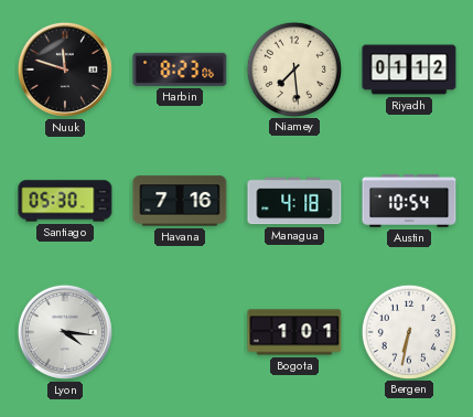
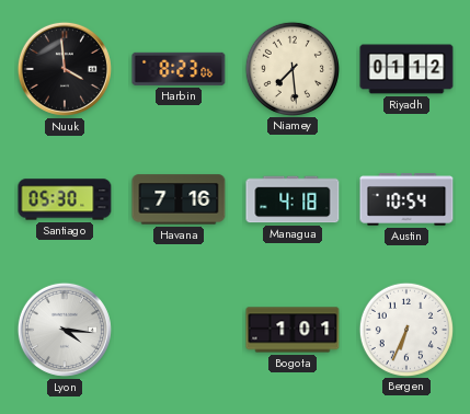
Nuuk: 11:48 -> 3:59
Bergen: 6:32 -> 6:34
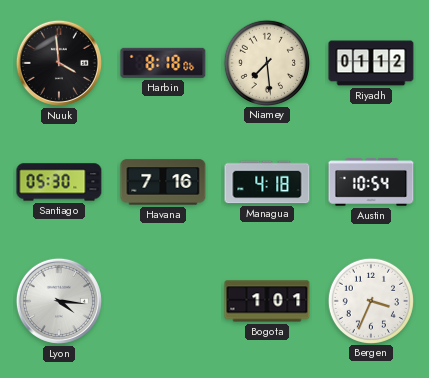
Harbin: 8:23 -> 8:18
Bergen: 6:34 -> 3:34
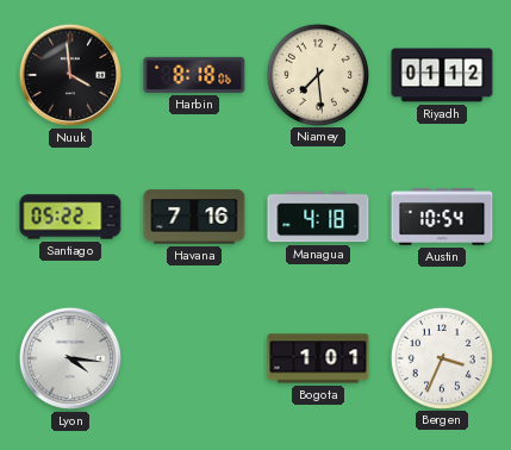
Santiago: 05:30 -> 05:22
